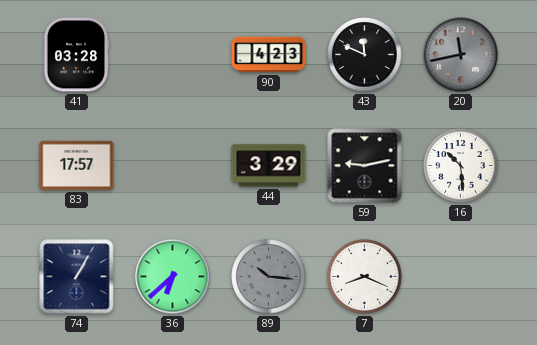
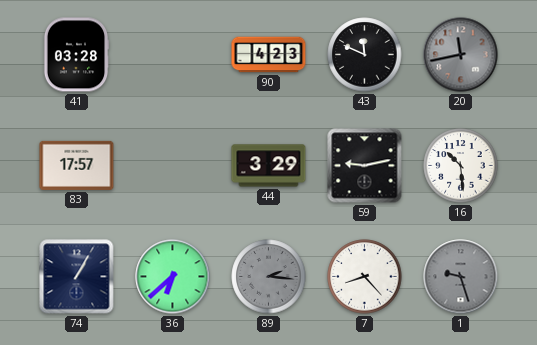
89: 10:16 -> 2:16
7: 8:19 -> 8:23
1: none -> 9:27
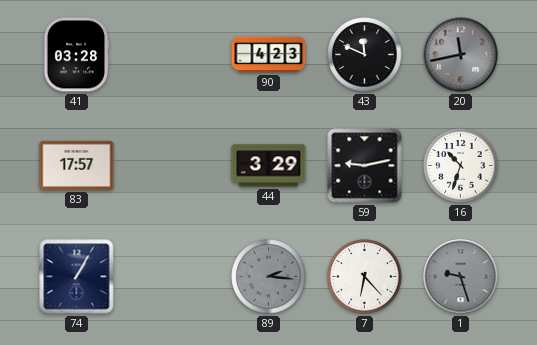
16: 10:29 -> 10:33
36: 6:38 -> none
7: 8:23 -> 6:23
